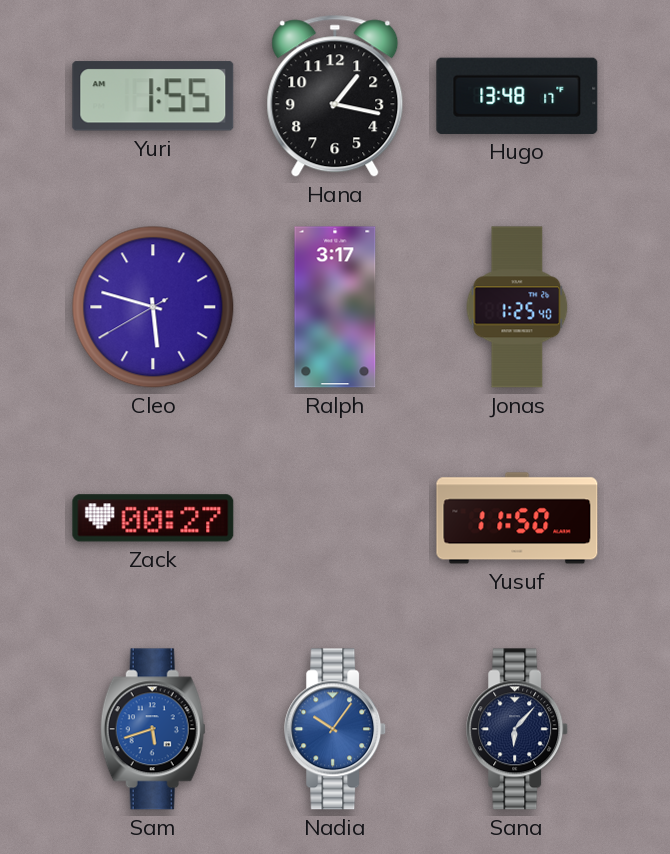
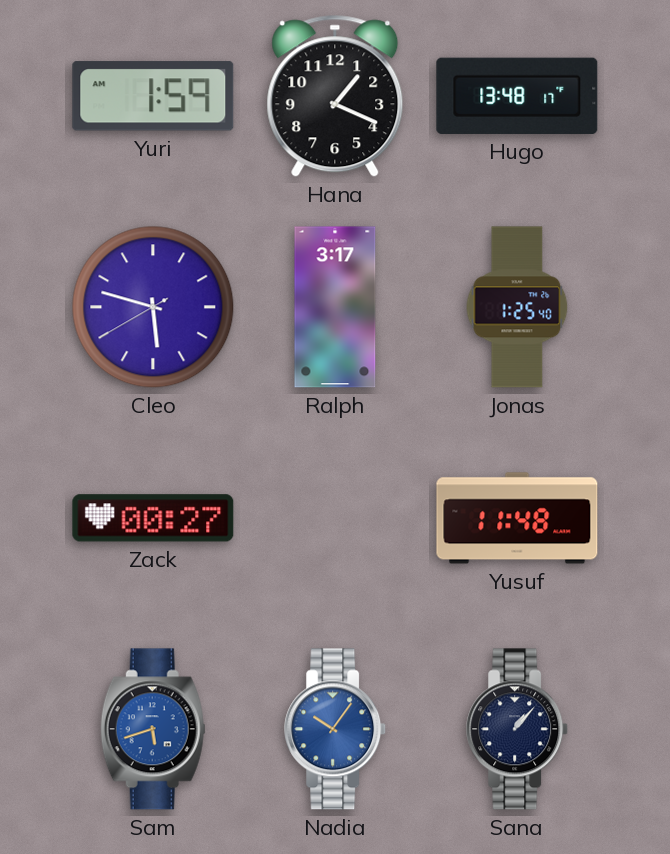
Yuri: 1:55 -> 1:59
Hana: 1:17 -> 1:19
Yusuf: 11:50 -> 11:48
Sana: 6:07 -> 1:07
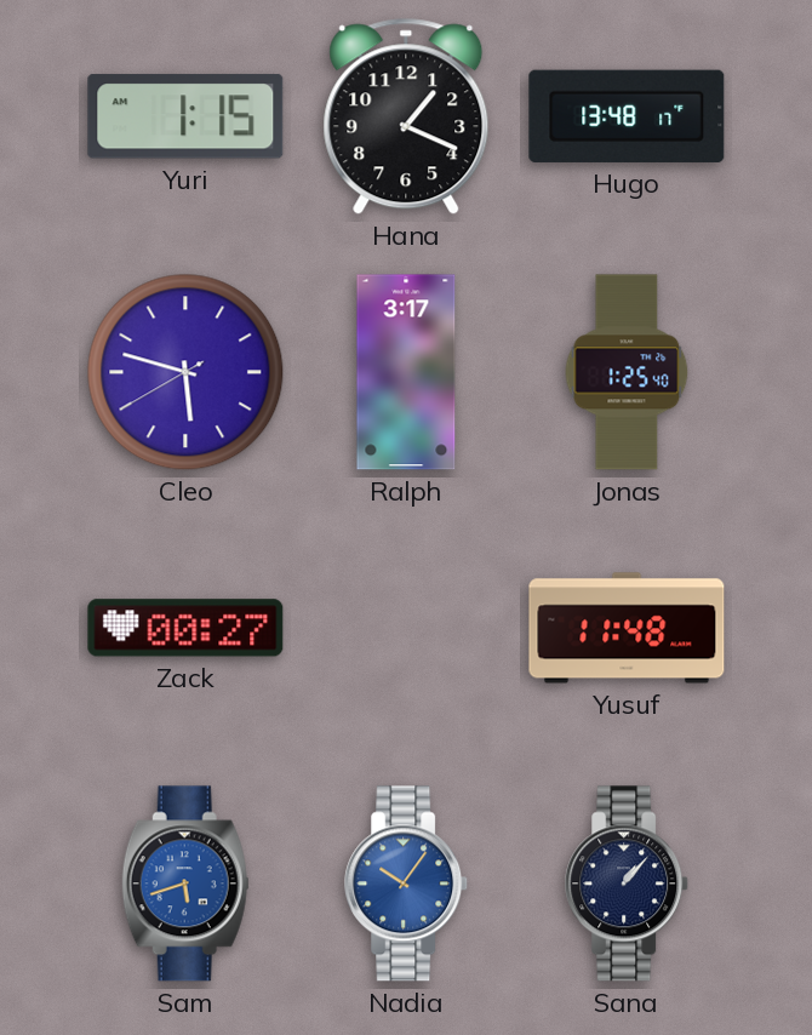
Yuri: 1:59 -> 1:15
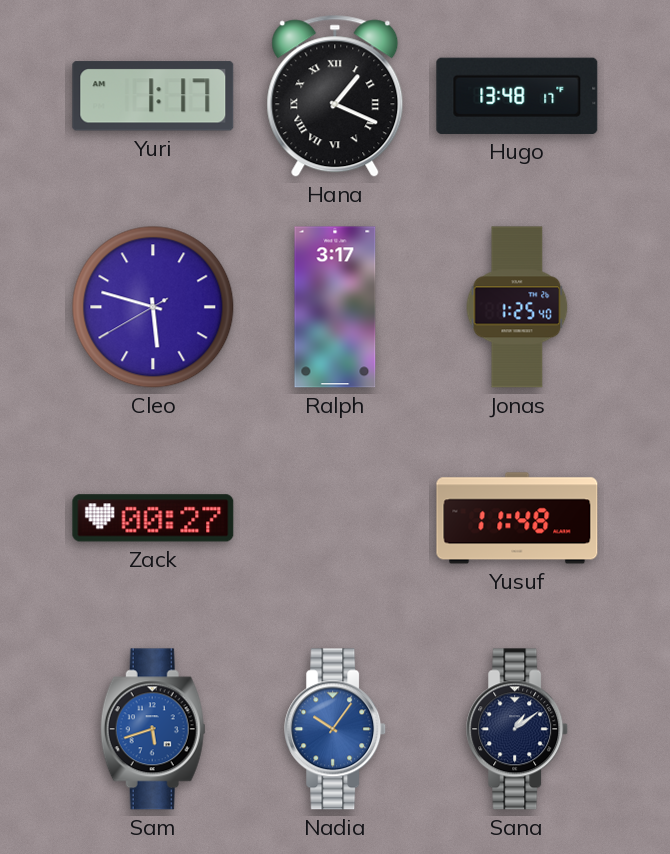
Yuri: 1:15 -> 1:17
Hana numerals: Arabic -> Roman
Sana: 1:07 -> 1:09
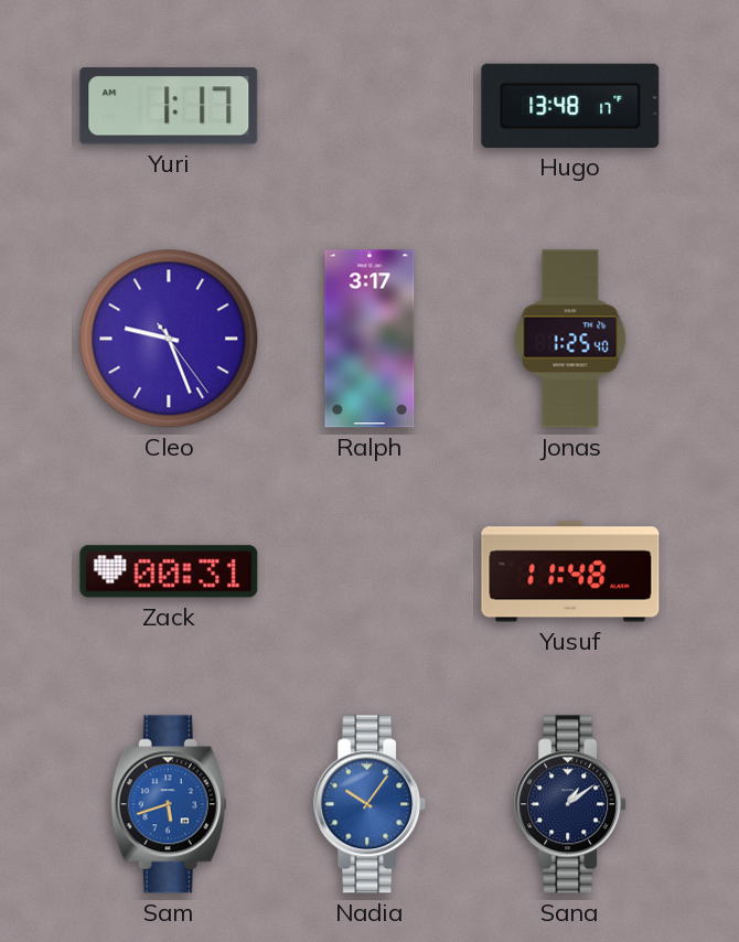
Hana: 1:19 -> none
Cleo: 5:47 -> 9:26
Zack: 00:27 -> 00:31
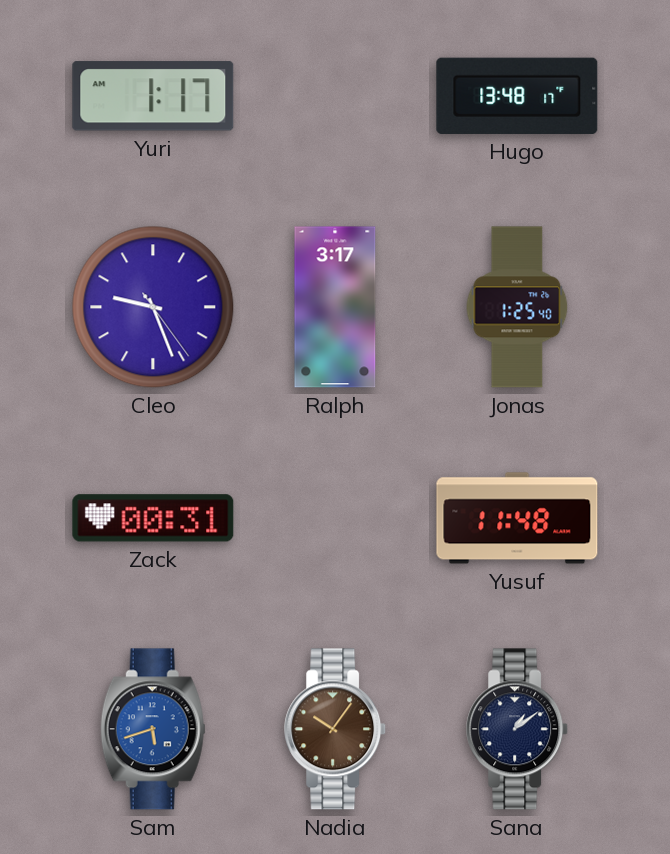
Nadia dial: blue -> brown
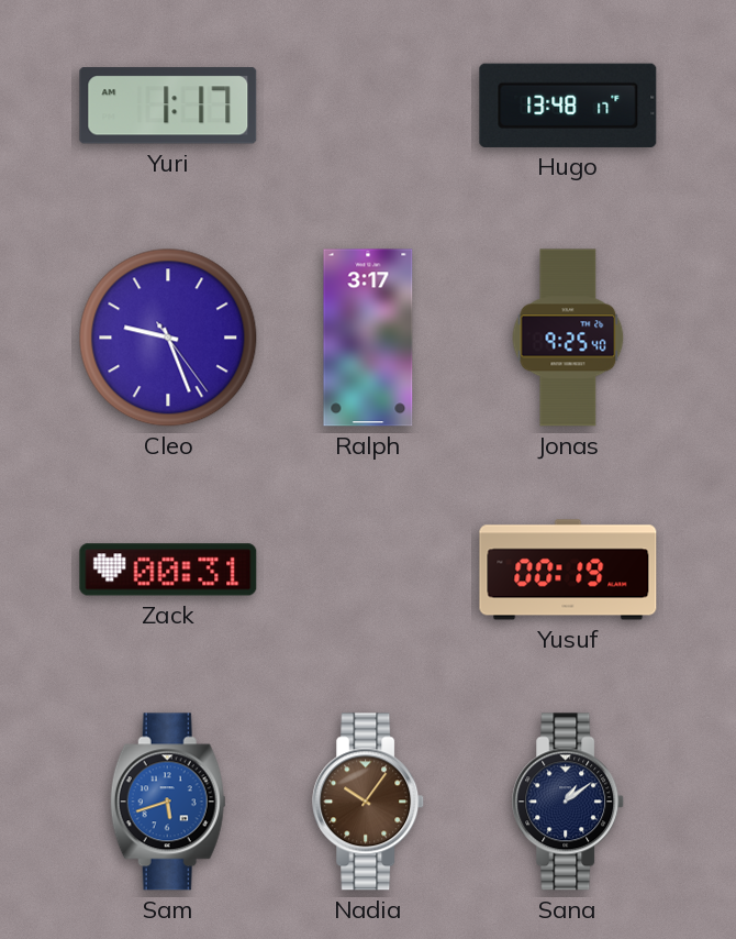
Jonas: 1:25 -> 9:25
Yusuf: 11:48 -> 00:19
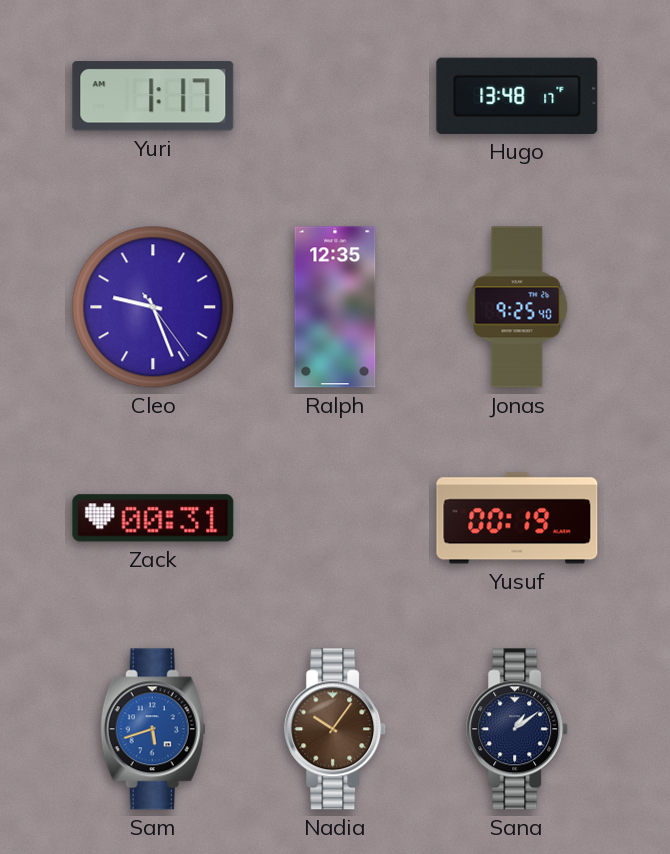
Ralph: 3:17 -> 12:35
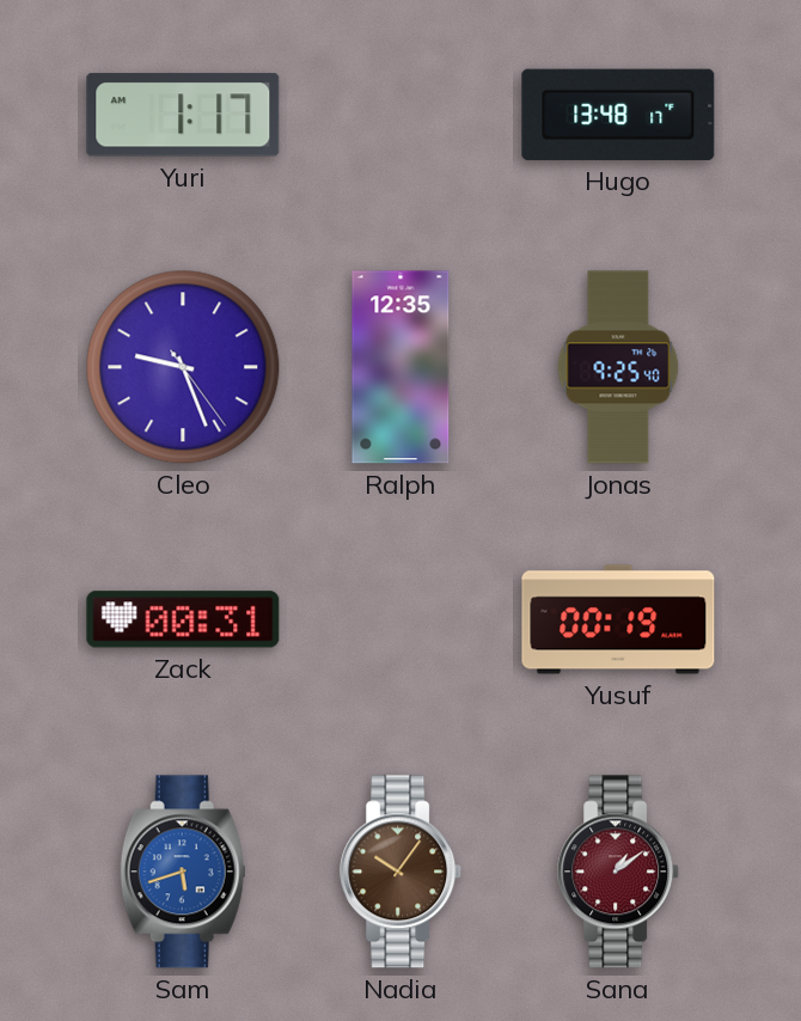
Sana dial: navy -> burgundy
